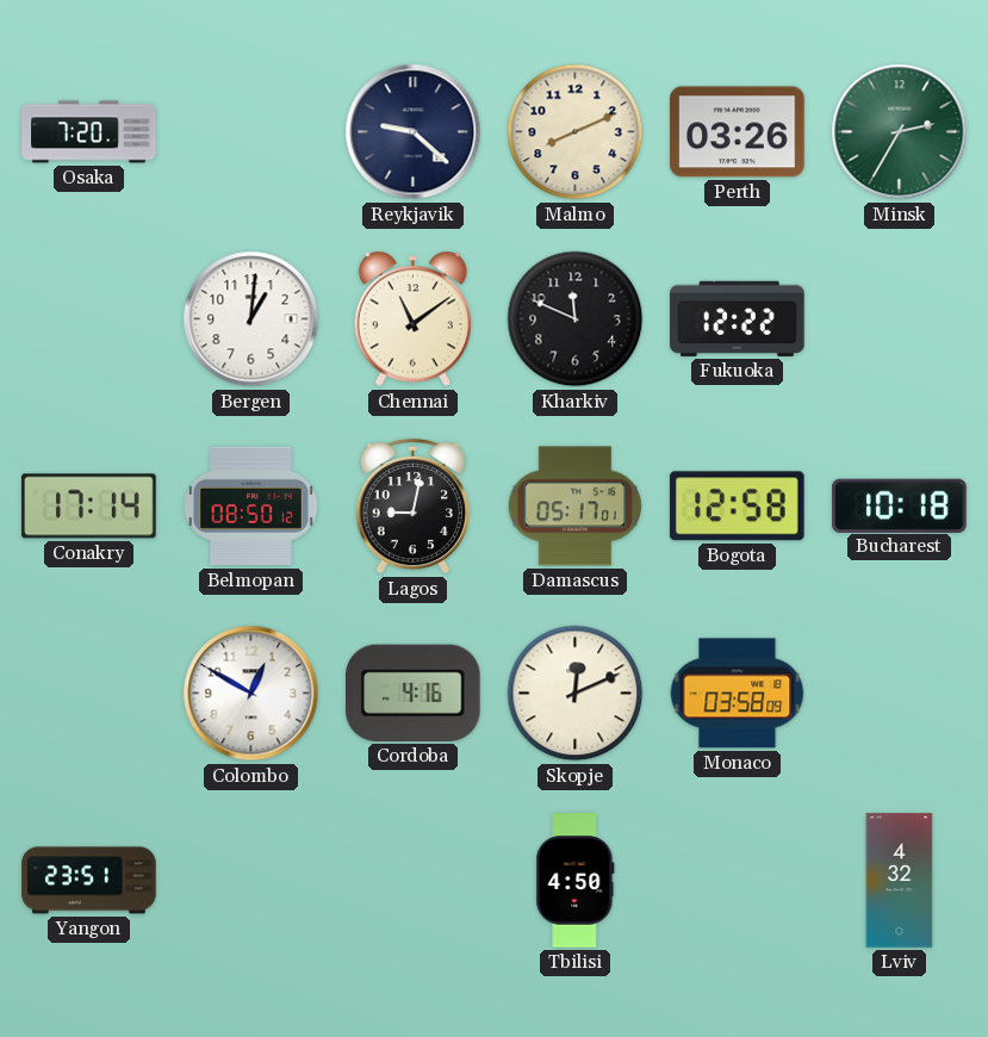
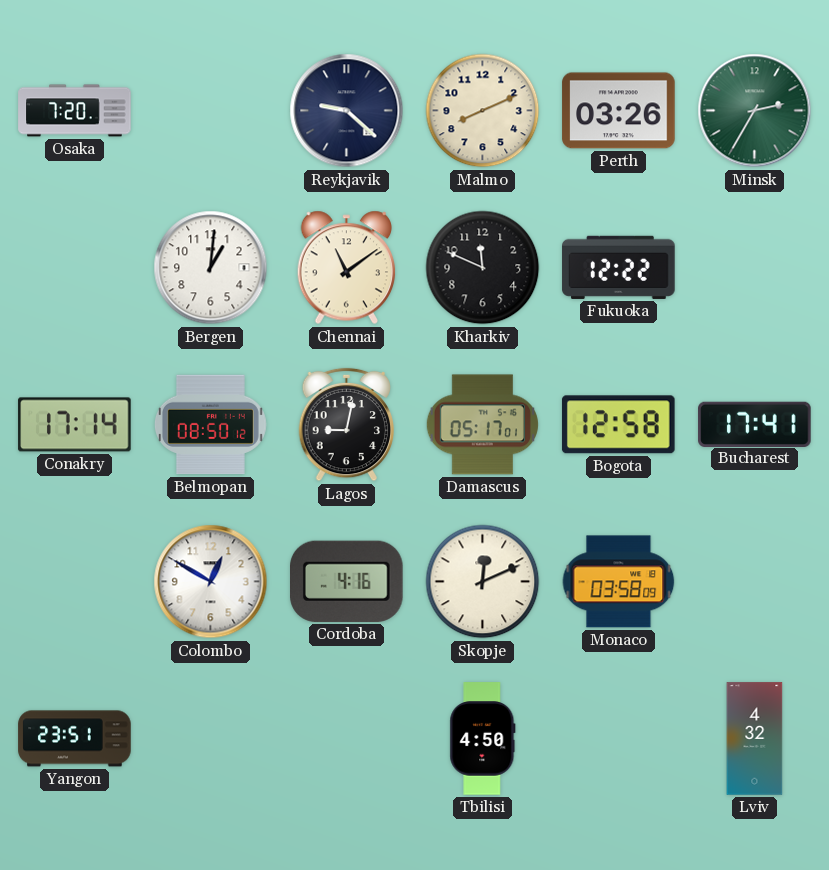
Bucharest: 10:18 -> 17:41
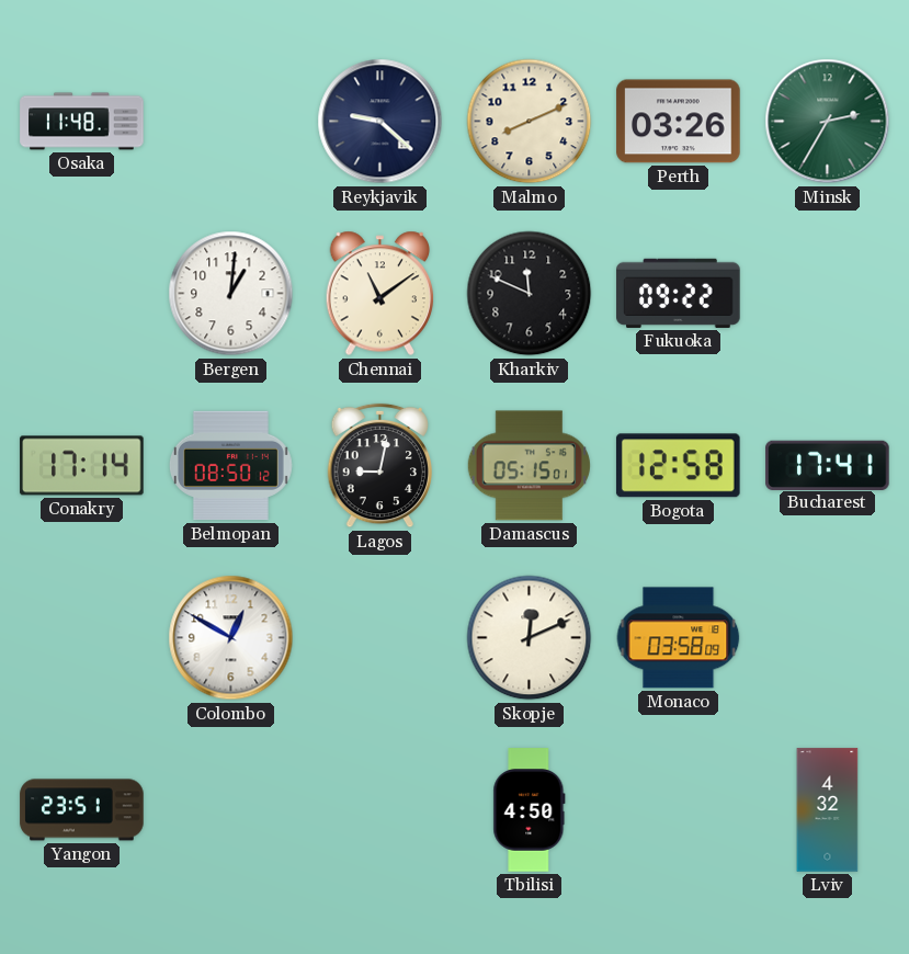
Osaka: 7:20 -> 11:48
Fukuoka: 12:22 -> 09:22
Damascus: 05:17 -> 05:15
Cordoba: 4:16 -> none
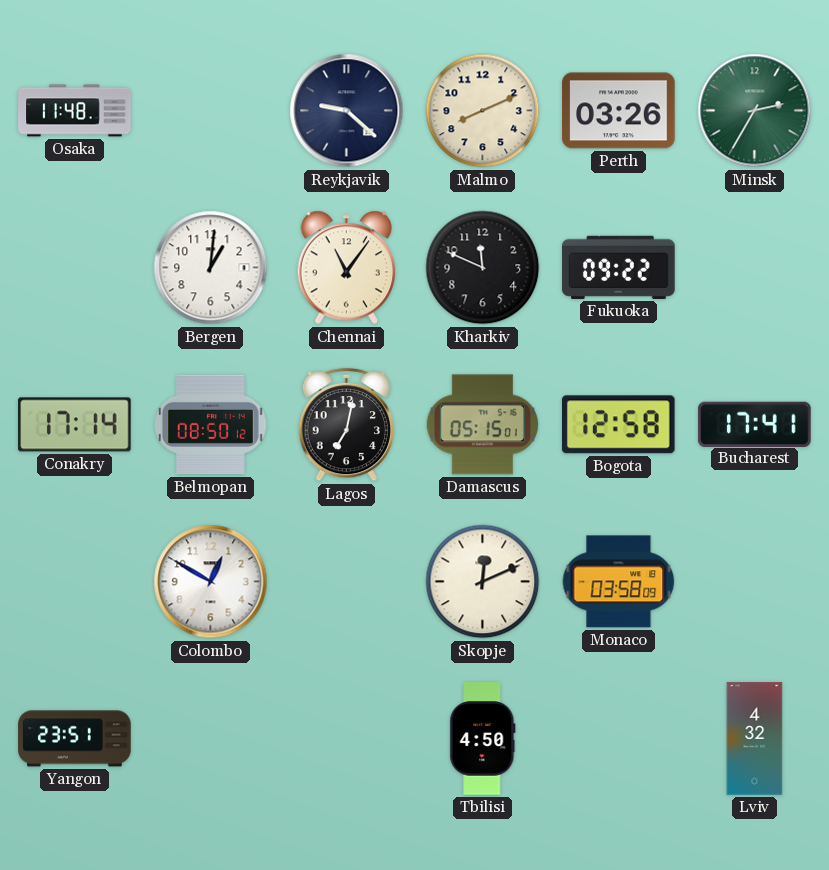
Chennai: 11:09 -> 11:06
Lagos: 9:02 -> 7:02
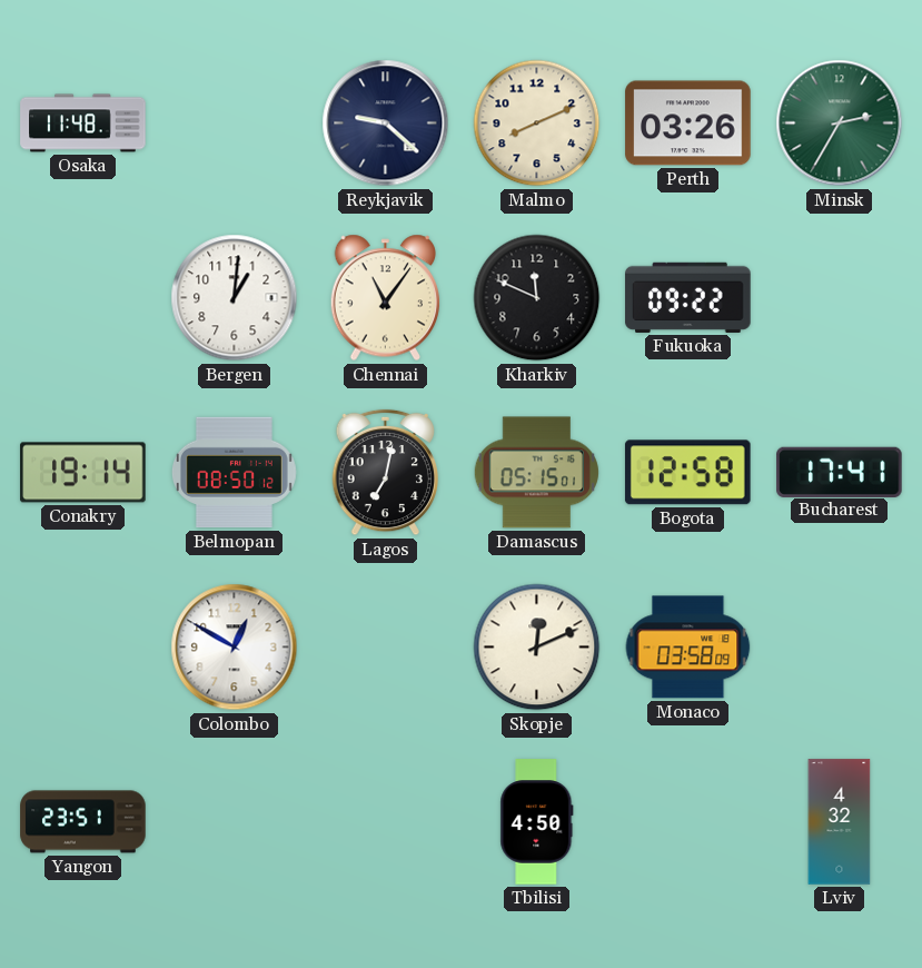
Conakry: 17:14 -> 19:14
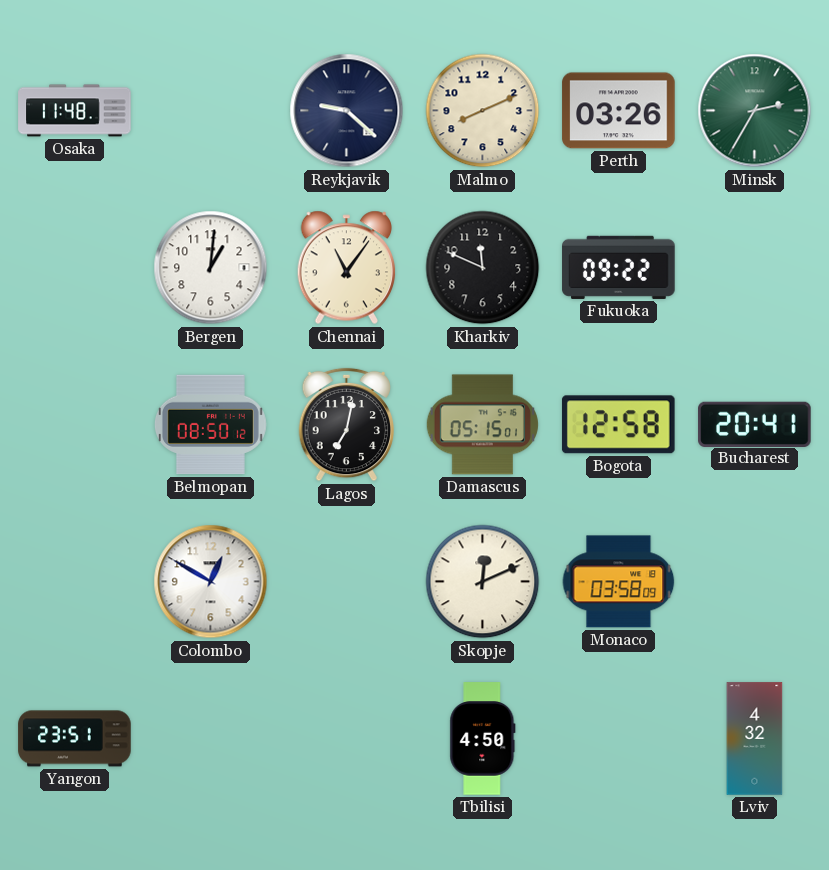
Conakry: 19:14 -> none
Bucharest: 17:41 -> 20:41
